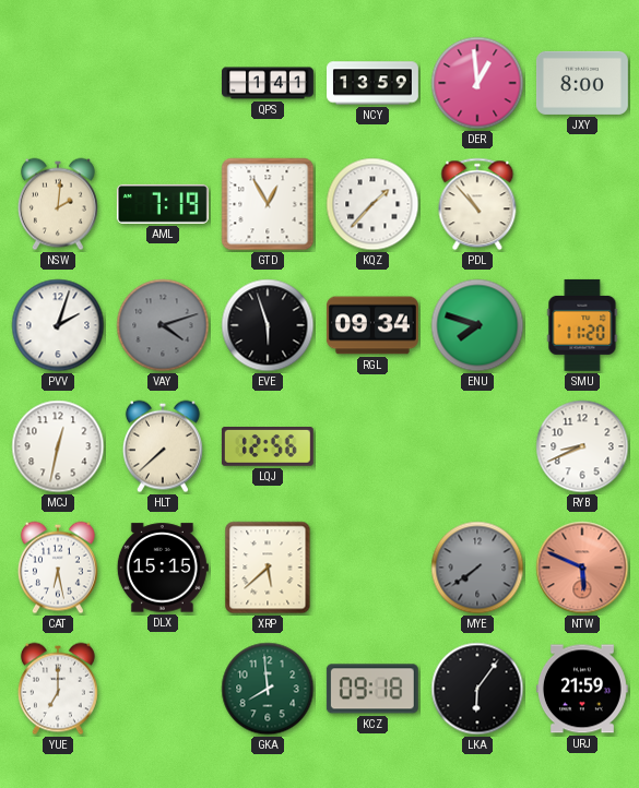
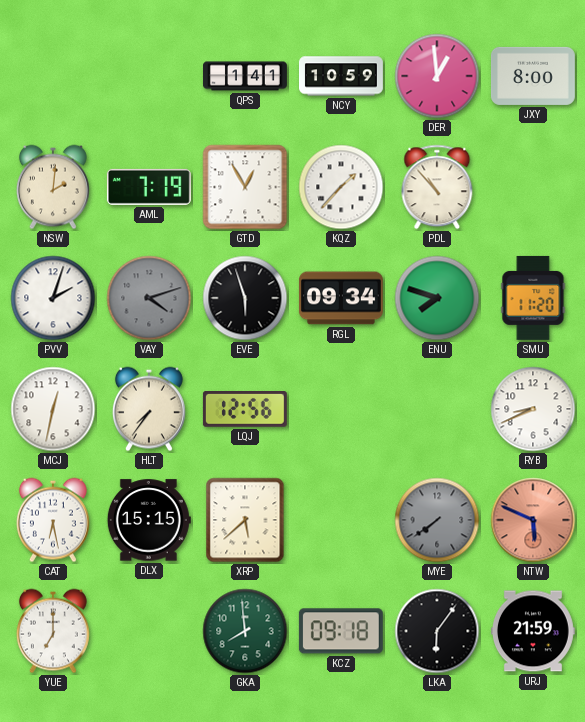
NCY: 13:59 -> 10:59
HLT: 7:38 -> 7:36
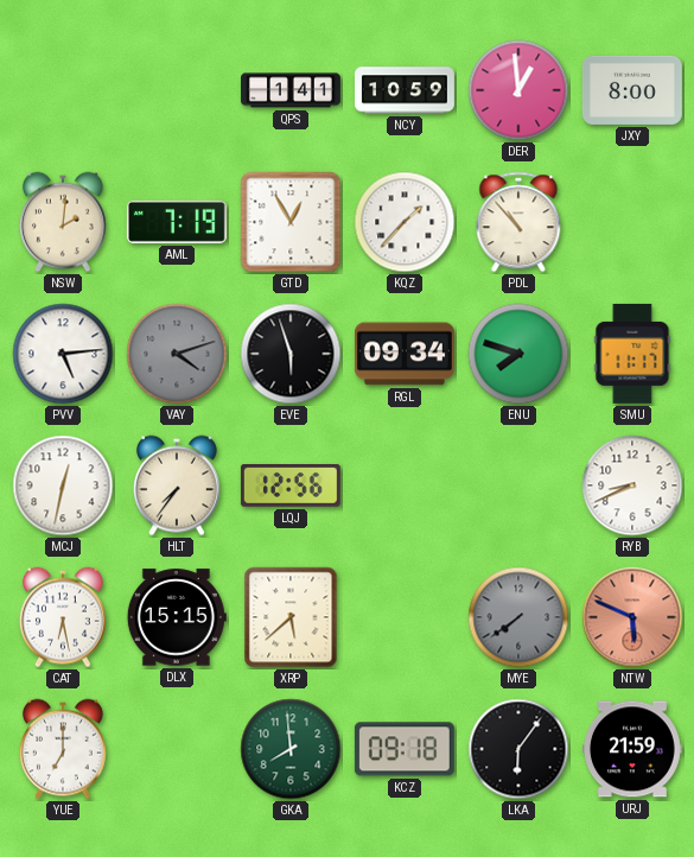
PVV: 2:03 -> 5:14
SMU: 11:20 -> 11:17
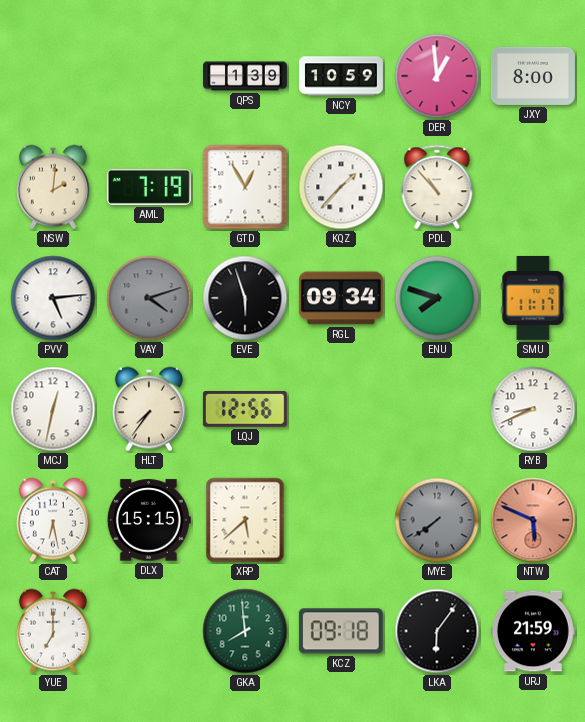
QPS: 1:41 -> 1:39
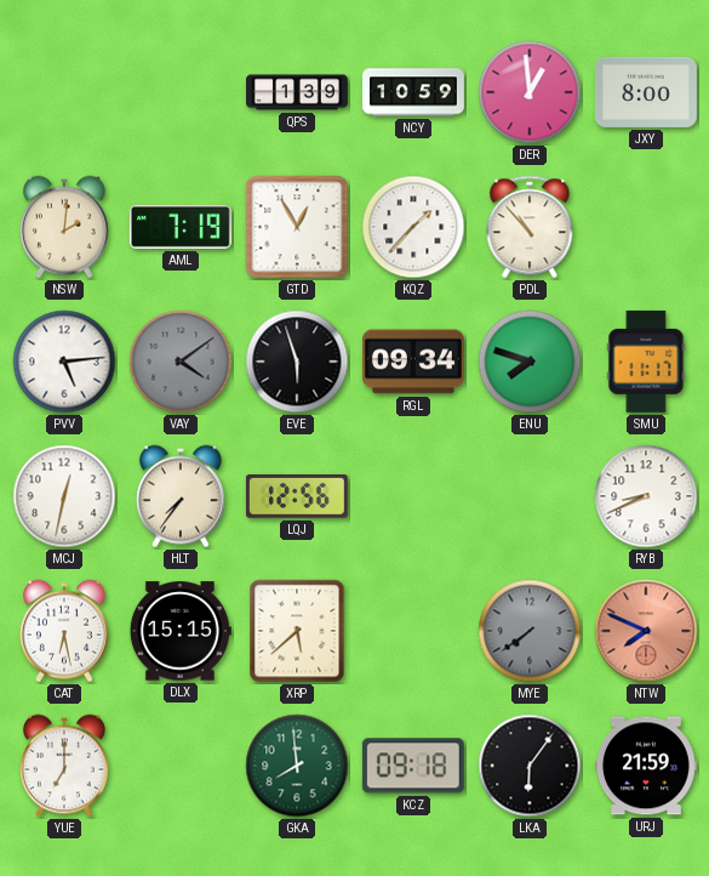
VAY: 4:12 -> 4:09
NTW: 5:49 -> 7:49
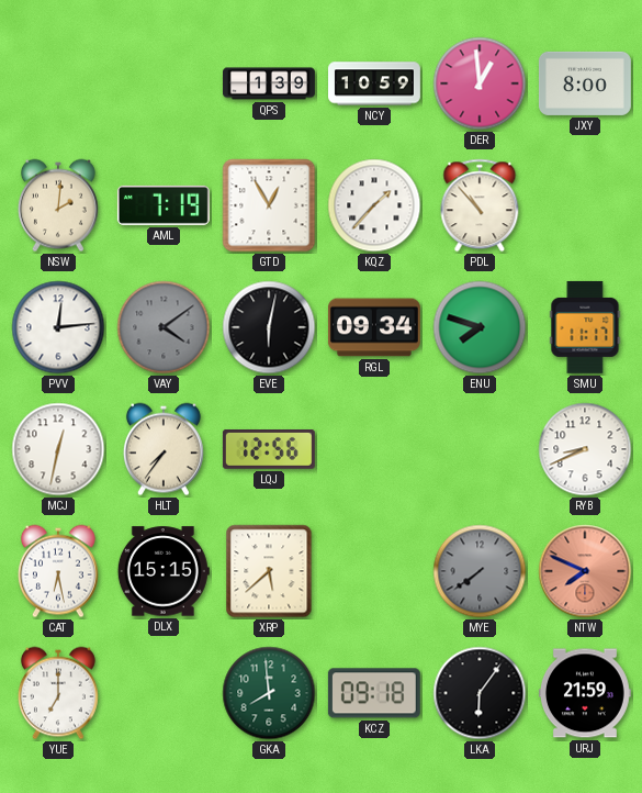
PVV: 5:14 -> 12:14
EVE: 5:57 -> 6:02
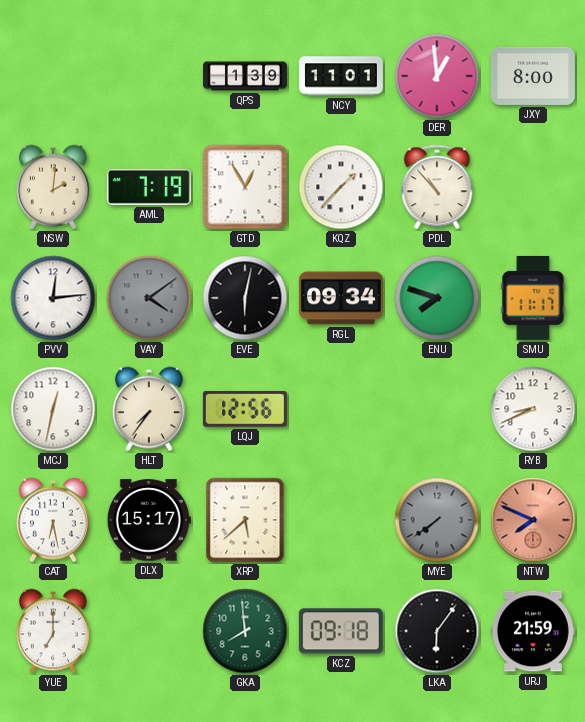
NCY: 10:59 -> 11:01
DLX: 15:15 -> 15:17
